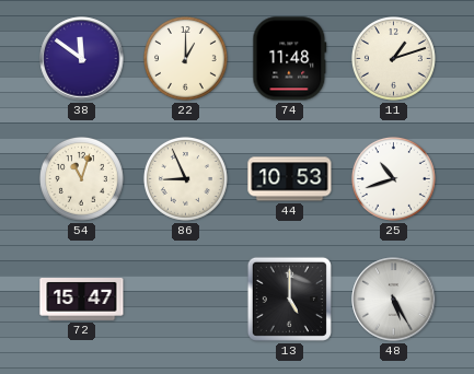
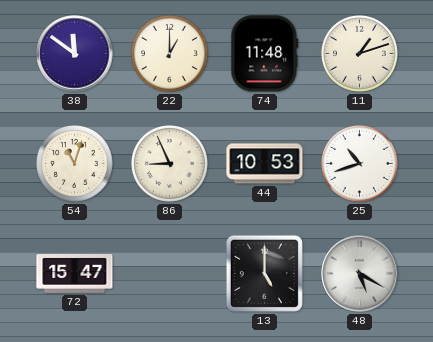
48: 5:25 -> 5:20
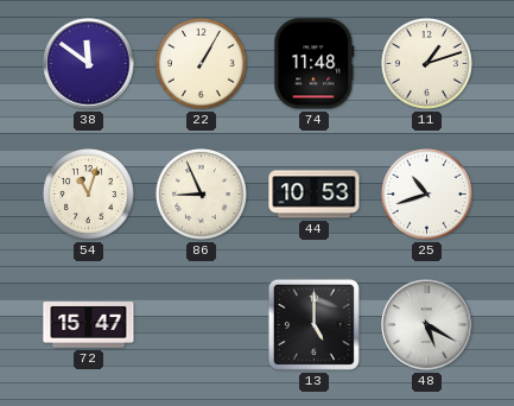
22: 1:00 -> 1:05
